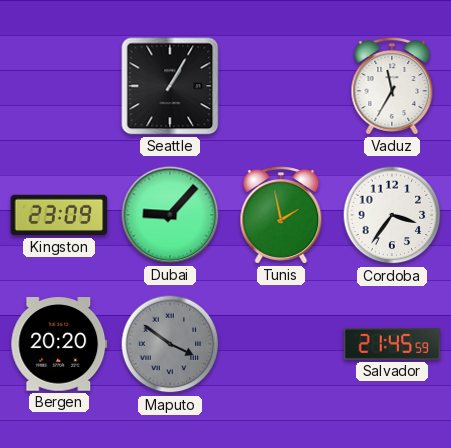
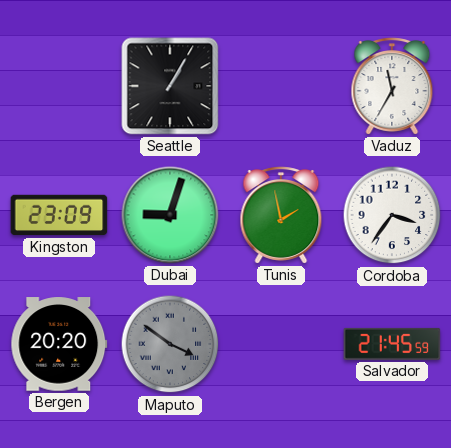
Dubai: 9:07 -> 9:03
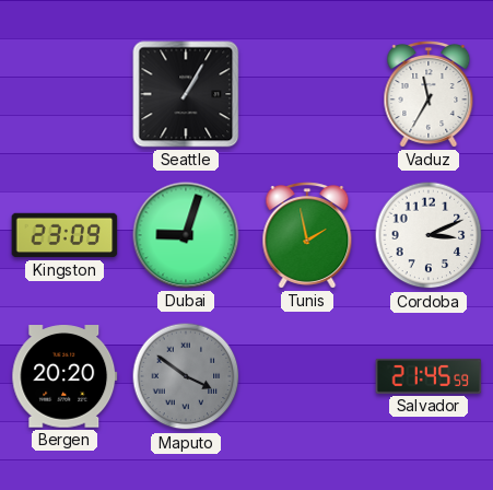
Cordoba: 3:36 -> 3:11
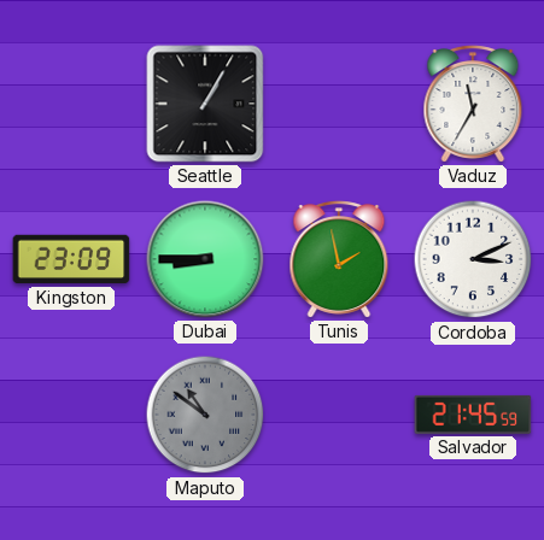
Dubai: 9:03 -> 8:45
Bergen: 20:20 -> none
Maputo: 3:51 -> 10:51
